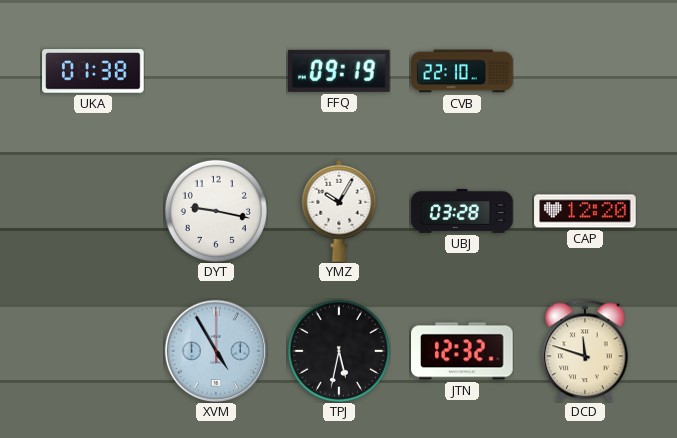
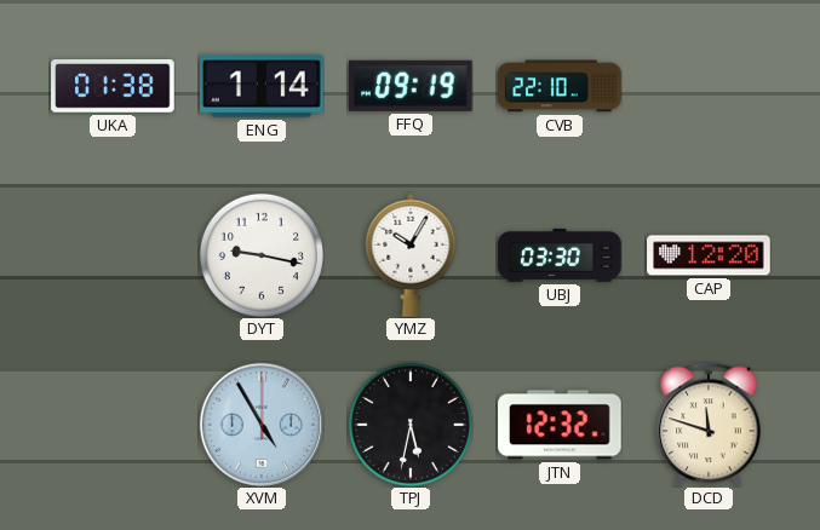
ENG: none -> 1:14
UBJ: 03:28 -> 03:30
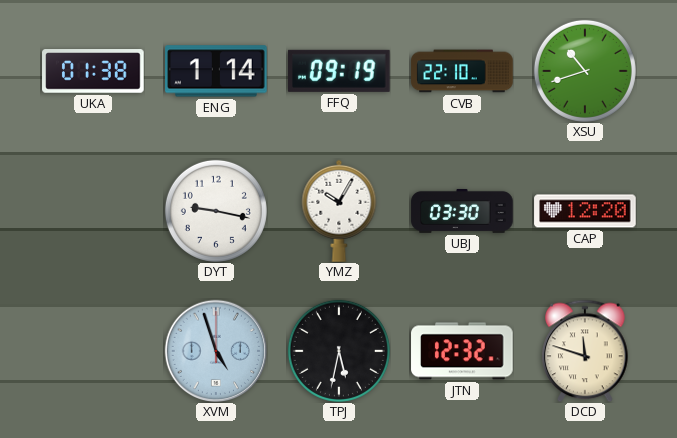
XSU: none -> 10:42
XVM: 4:55 -> 4:57
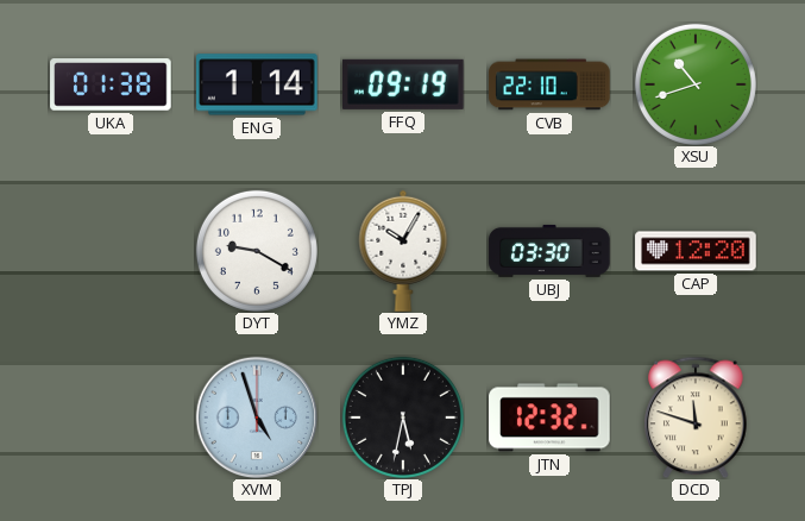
DYT: 9:17 -> 9:20
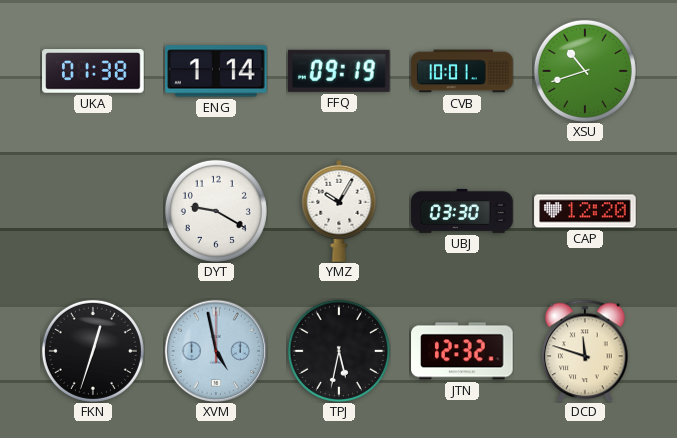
CVB: 22:10 -> 10:01
FKN: none -> 12:33
XVM: 4:57 -> 4:58
